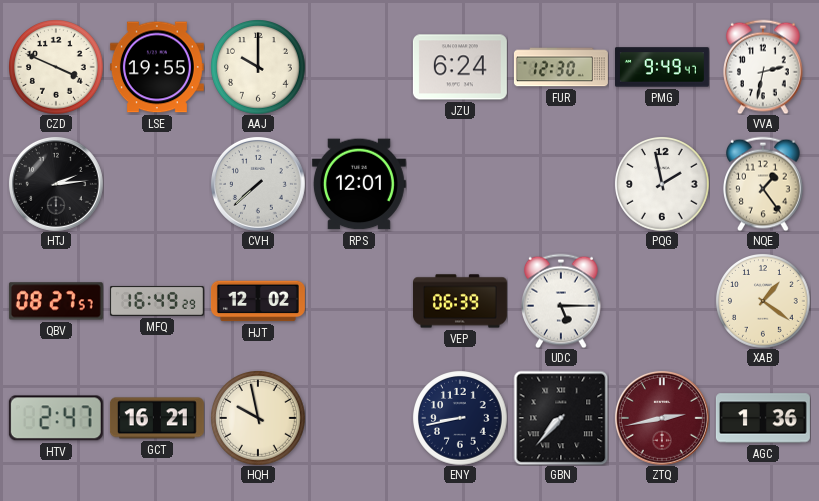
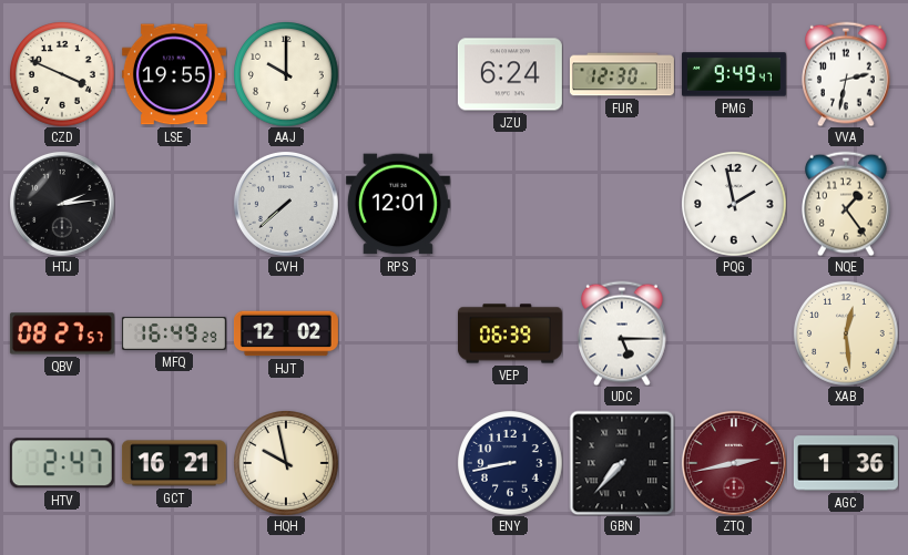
XAB: 1:21 -> 12:29
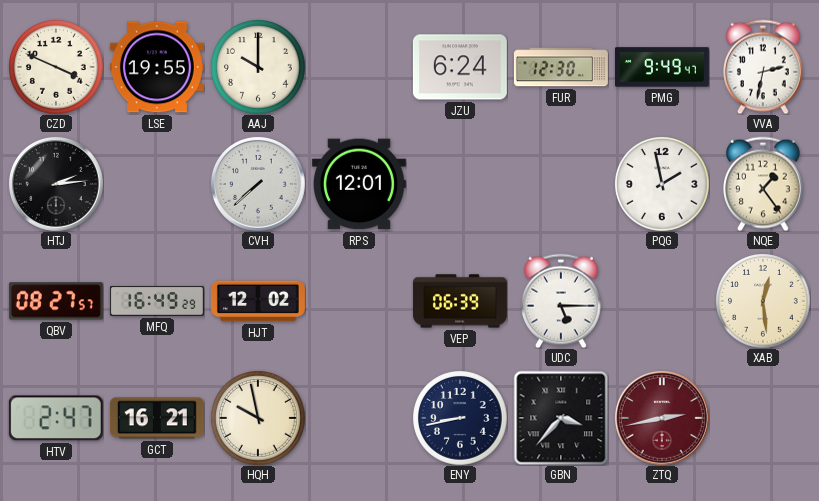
GBN: 7:37 -> 3:37
AGC: 1:36 -> none
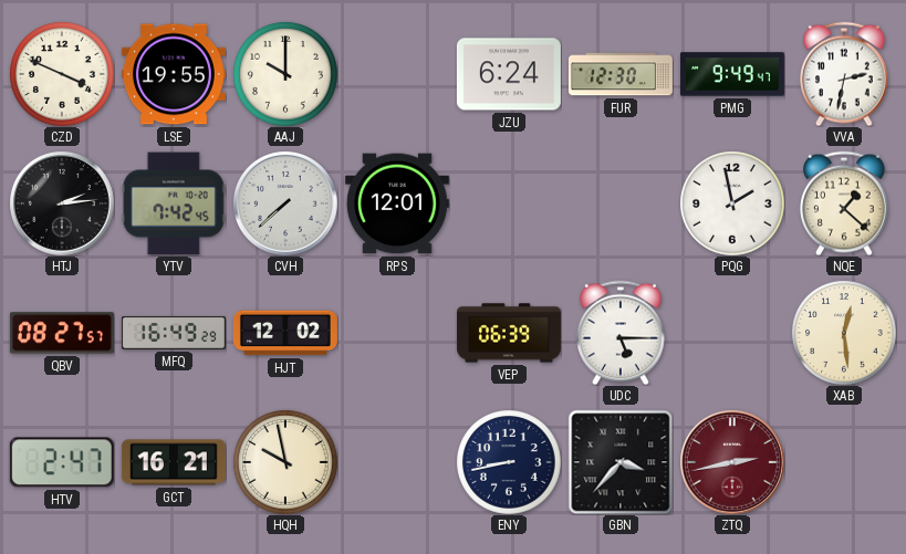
YTV: none -> 7:42
NQE: 1:24 -> 1:22
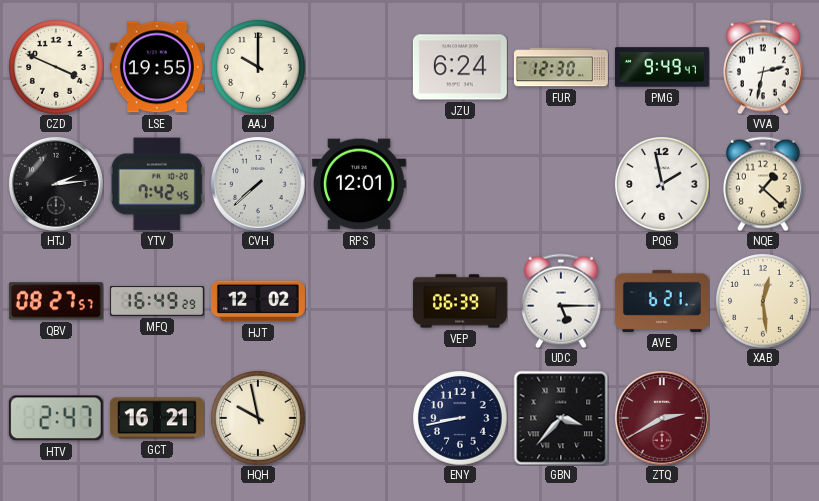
AVE: none -> 6:21
ZTQ: 2:43 -> 2:40
